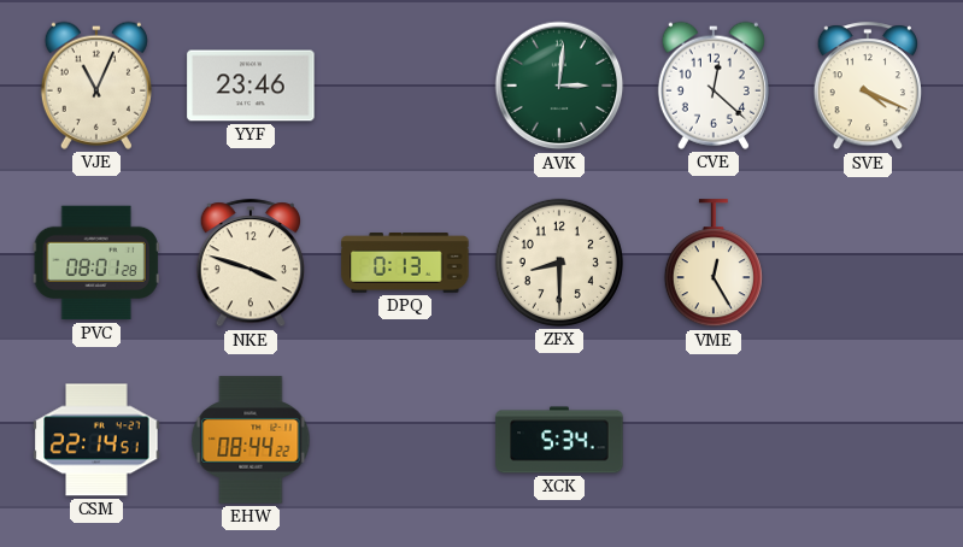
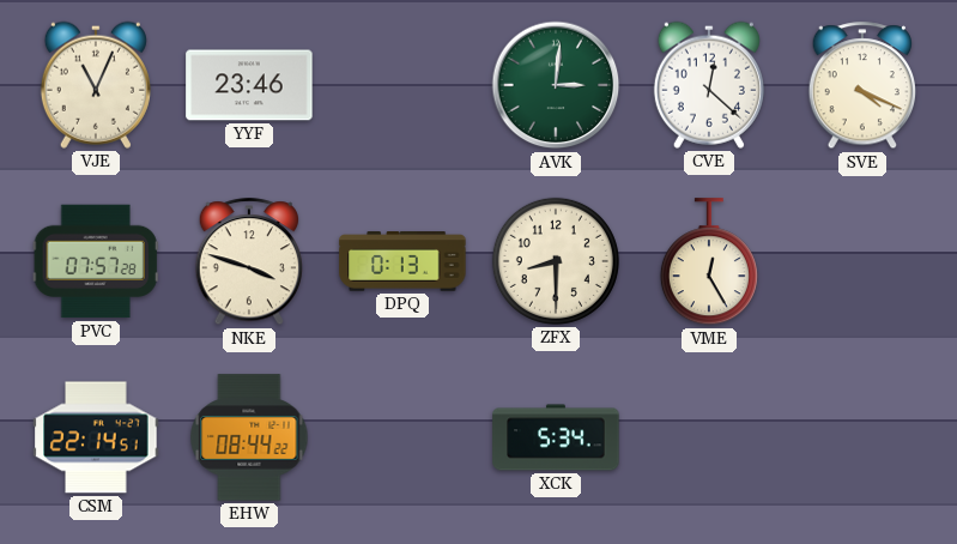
PVC: 08:01 -> 07:57
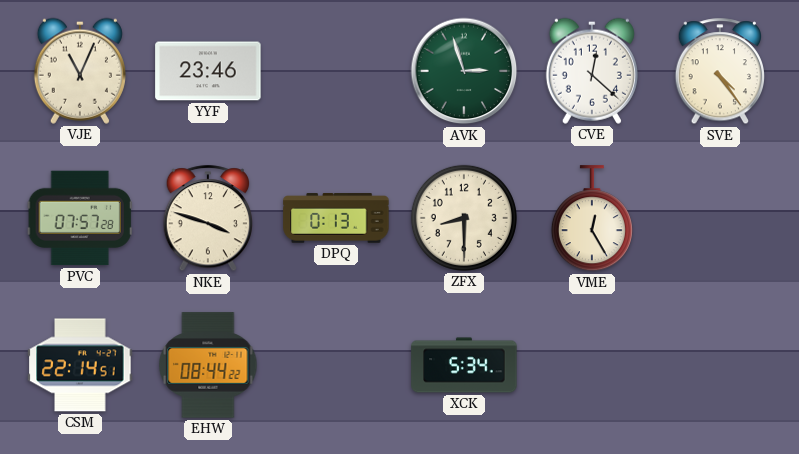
AVK: 3:01 -> 2:57
SVE: 4:19 -> 4:24
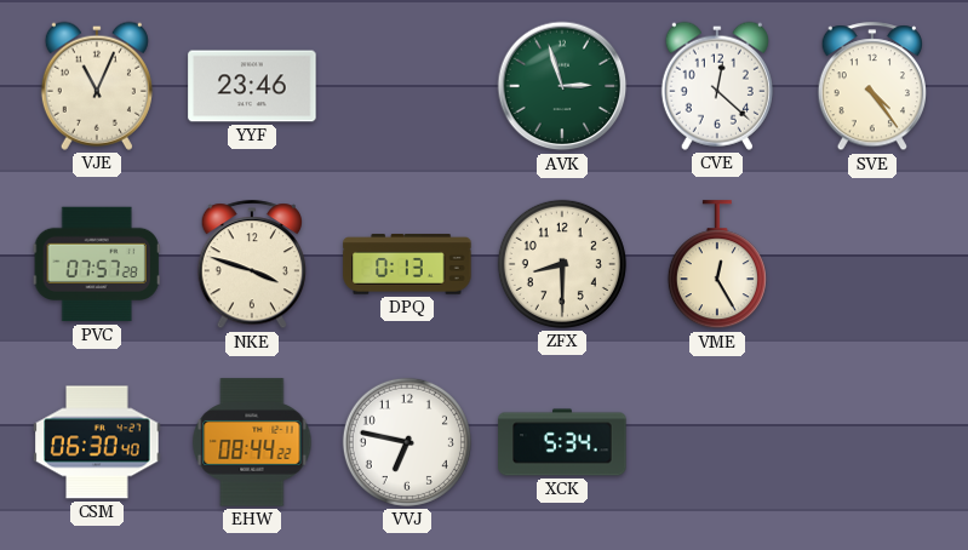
CSM: 22:14 -> 06:30
VVJ: none -> 6:47
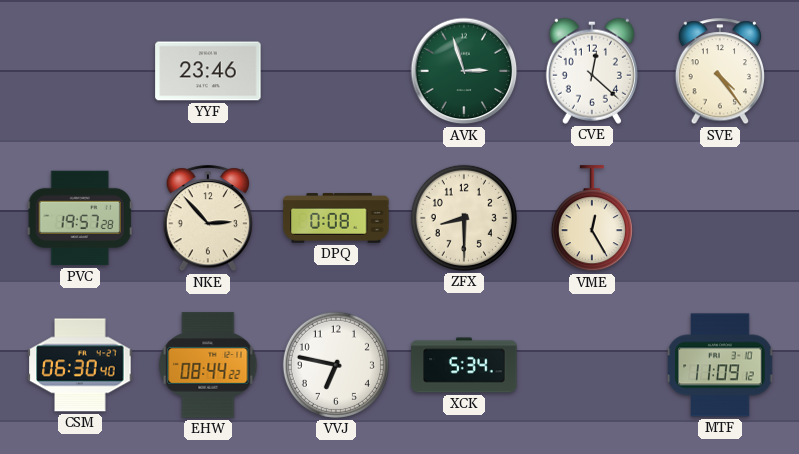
VJE: 11:04 -> none
PVC: 07:57 -> 19:57
NKE: 3:48 -> 2:53
DPQ: 0:13 -> 0:08
MTF: none -> 11:09
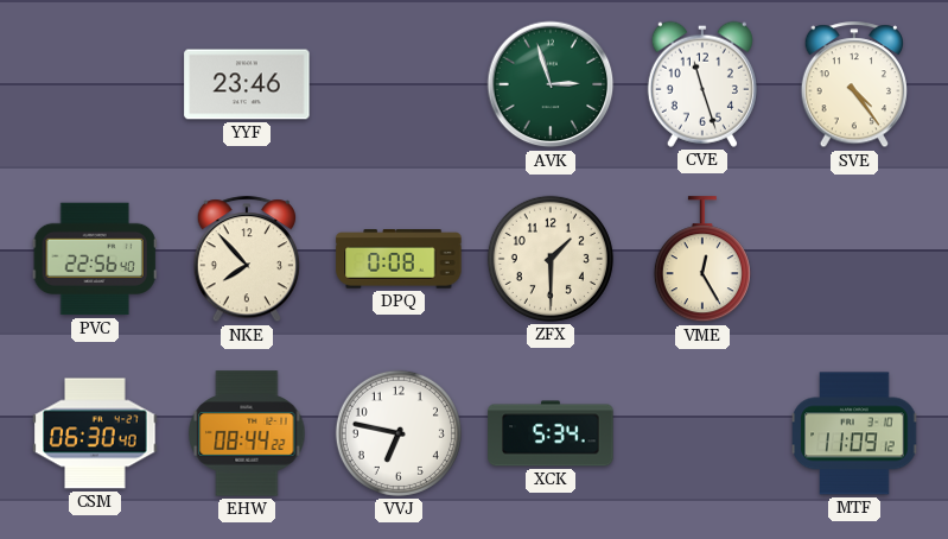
CVE: 12:22 -> 11:27
PVC: 19:57 -> 22:56
NKE: 2:53 -> 7:53
ZFX: 8:30 -> 1:30
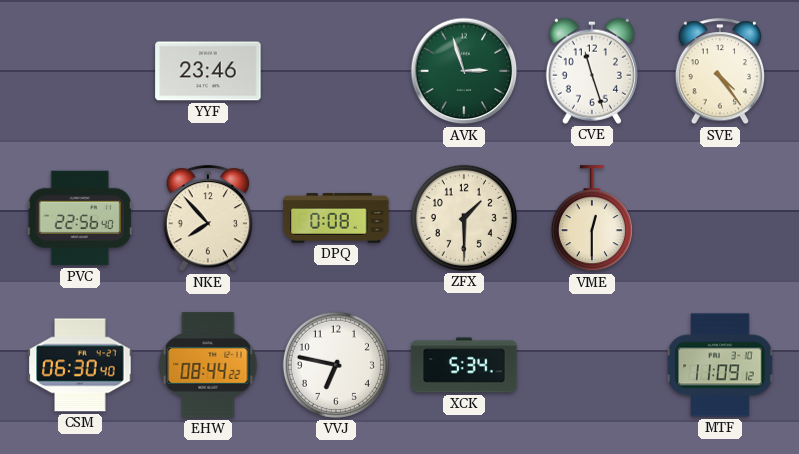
VME: 12:25 -> 12:30
